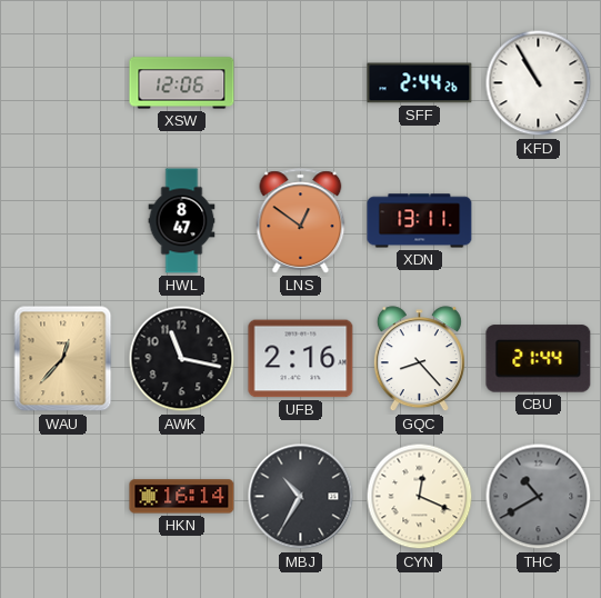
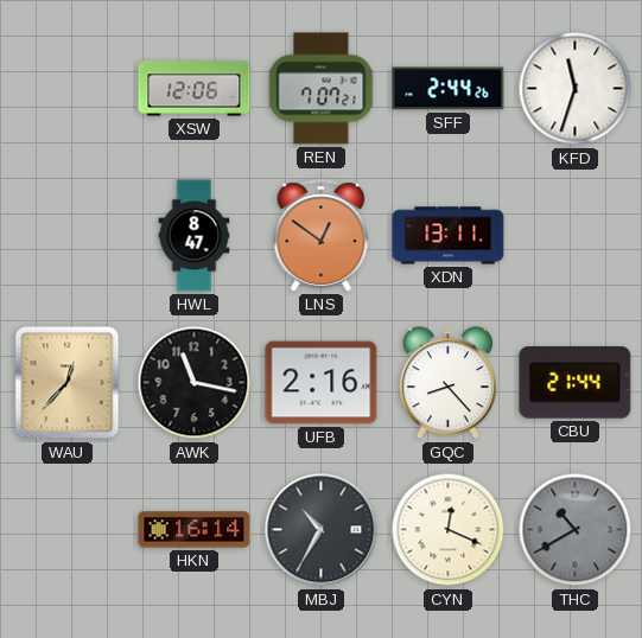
REN: none -> 7:07
KFD: 10:55 -> 11:33
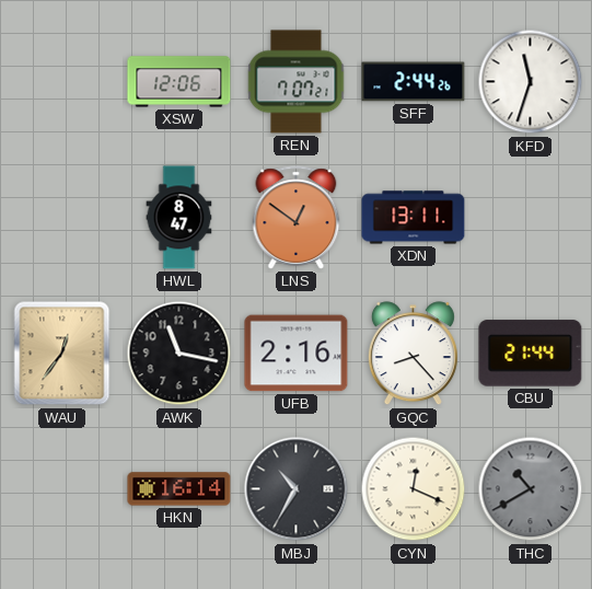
WAU: 12:37 -> 12:36
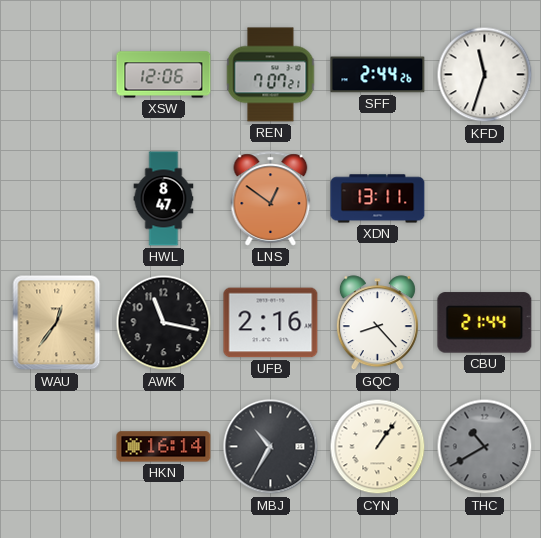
CYN: 12:19 -> 1:06
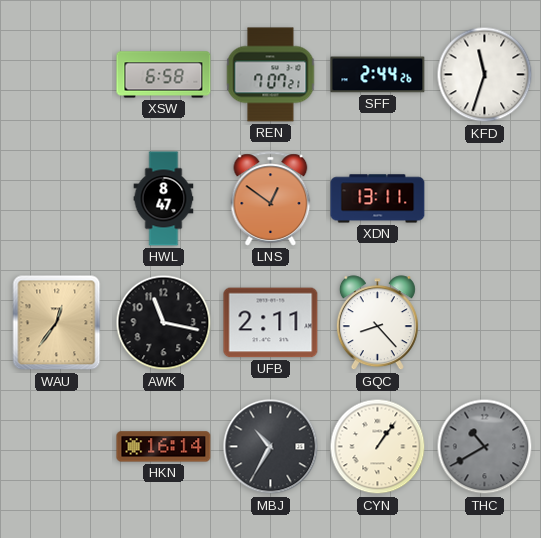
XSW: 12:06 -> 6:58
UFB: 2:16 -> 2:11
CBU: 21:44 -> none
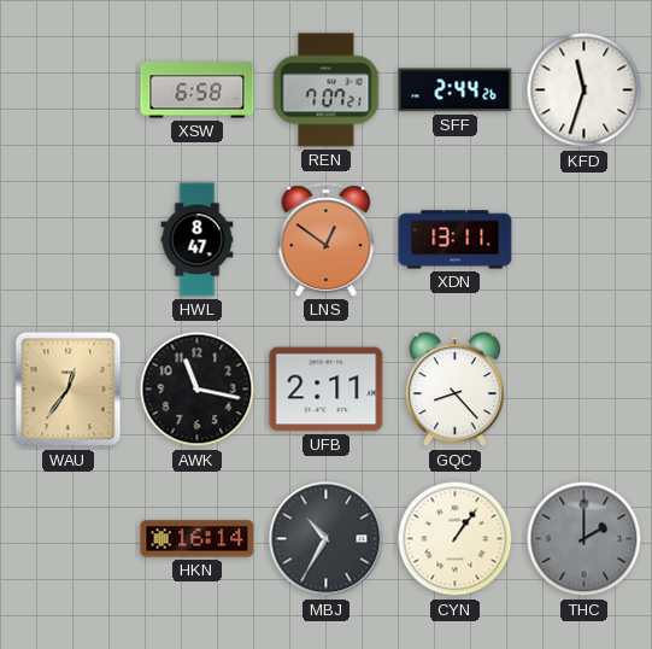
THC: 10:40 -> 2:00
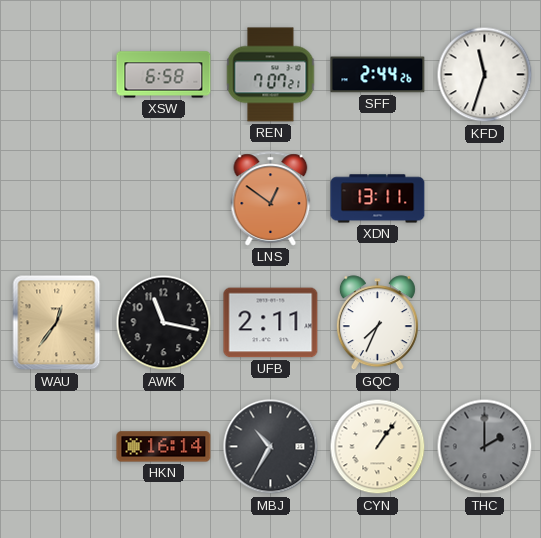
HWL: 8:47 -> none
GQC: 8:23 -> 7:34
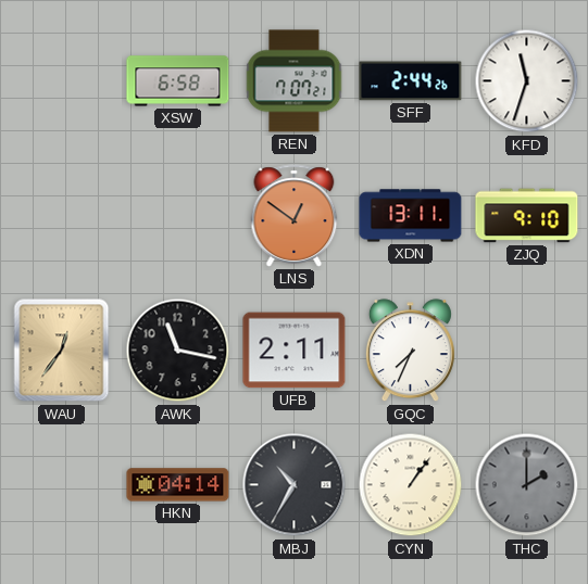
ZJQ: none -> 9:10
HKN: 16:14 -> 04:14
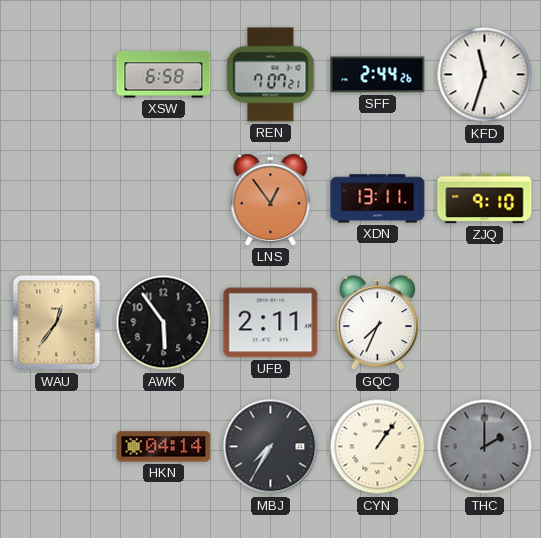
LNS: 12:51 -> 12:54
AWK: 11:17 -> 5:54
MBJ: 10:35 -> 7:35
